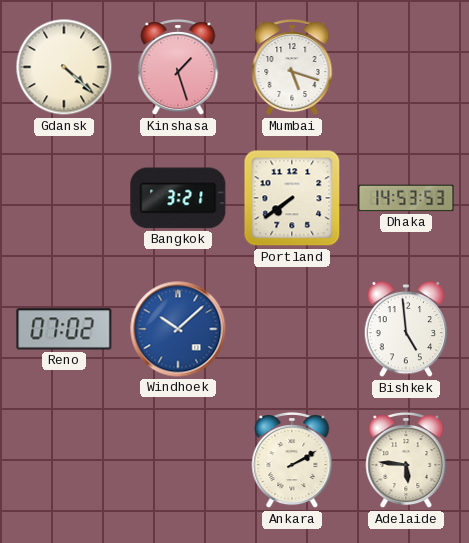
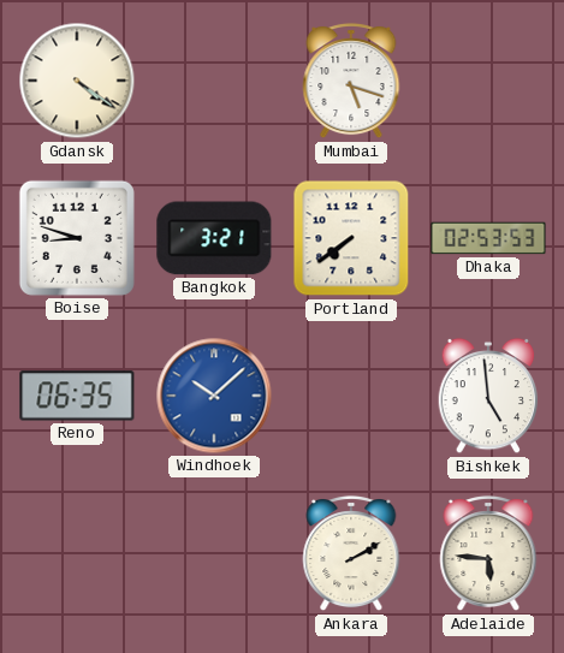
Gdansk: 4:22 -> 4:21
Kinshasa: 1:27 -> none
Boise: none -> 8:48
Dhaka: 14:53 -> 02:53
Reno: 07:02 -> 06:35
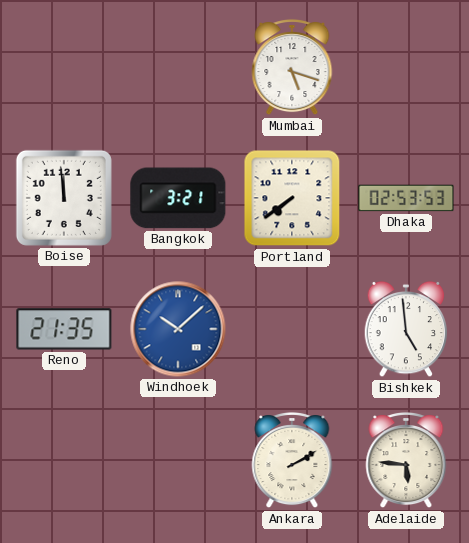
Gdansk: 4:21 -> none
Boise: 8:48 -> 11:59
Reno: 06:35 -> 21:35
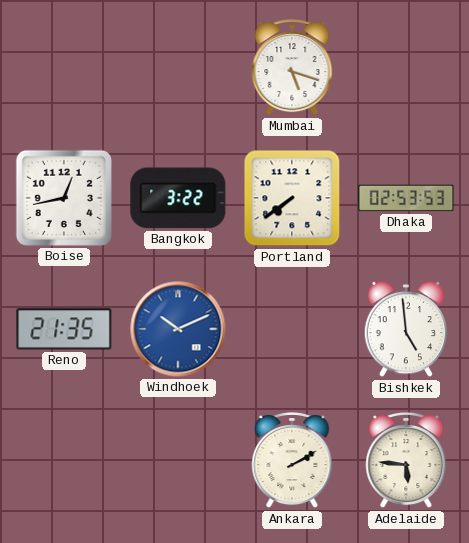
Boise: 11:59 -> 12:43
Bangkok: 3:21 -> 3:22
Windhoek: 10:08 -> 10:11
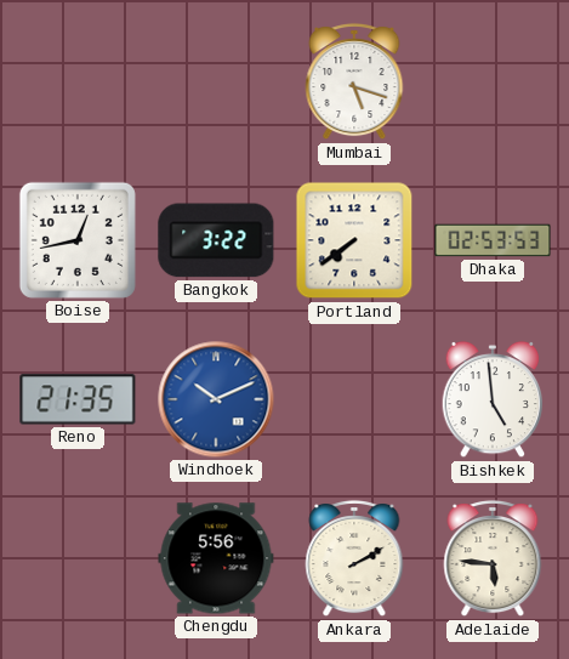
Chengdu: none -> 5:56
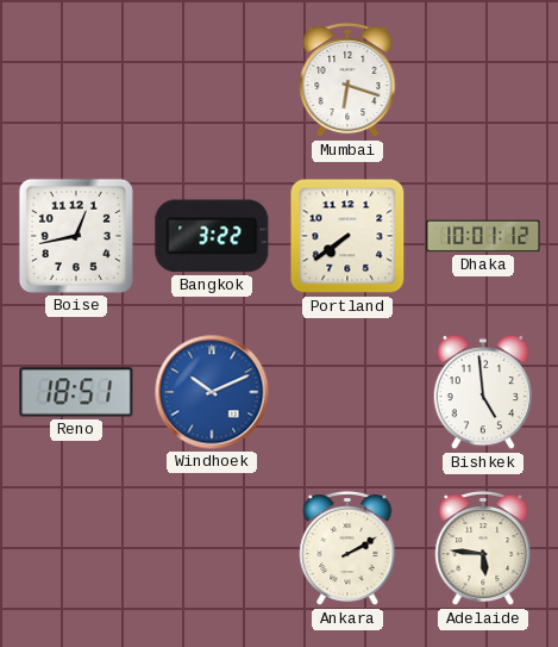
Mumbai: 5:18 -> 6:18
Dhaka: 02:53 -> 10:01
Reno: 21:35 -> 18:51
Chengdu: 5:56 -> none
